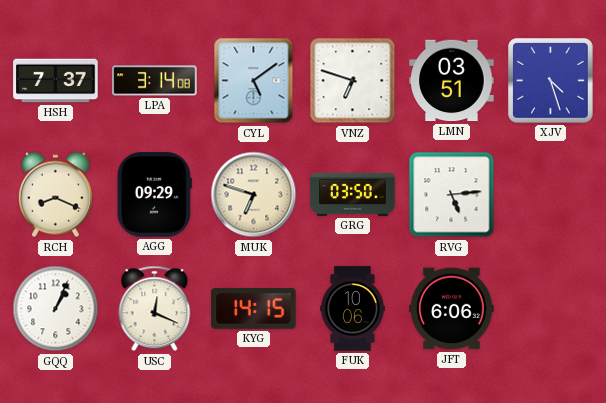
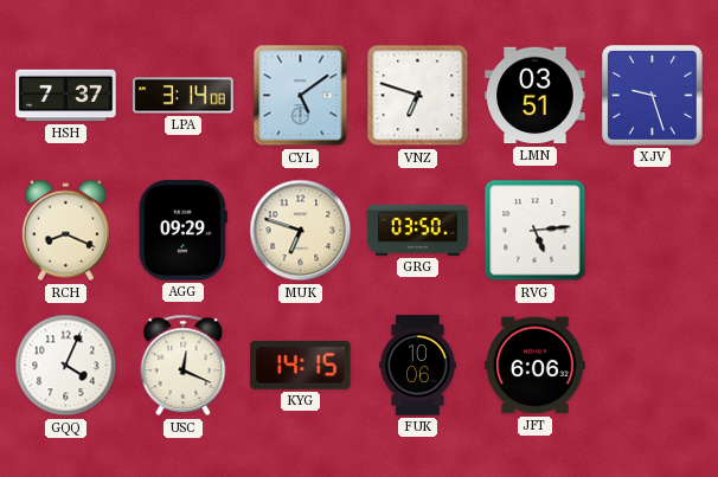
XJV: 4:27 -> 9:27
GQQ: 1:04 -> 4:04
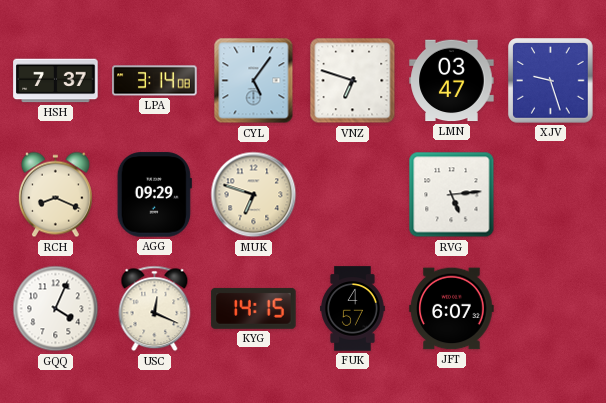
CYL: 5:09 -> 5:06
LMN: 03:51 -> 03:47
GRG: 03:50 -> none
FUK: 10:06 -> 4:57
JFT: 6:06 -> 6:07
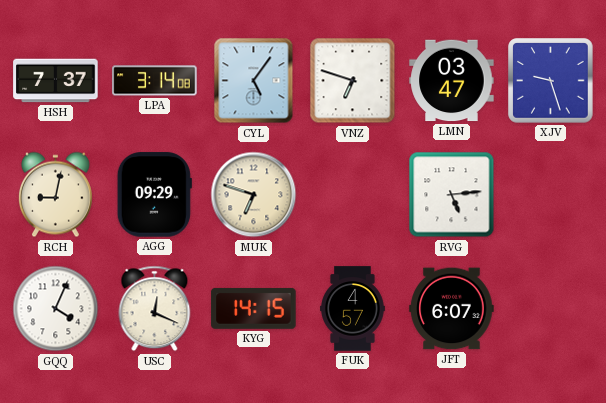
RCH: 8:19 -> 9:02
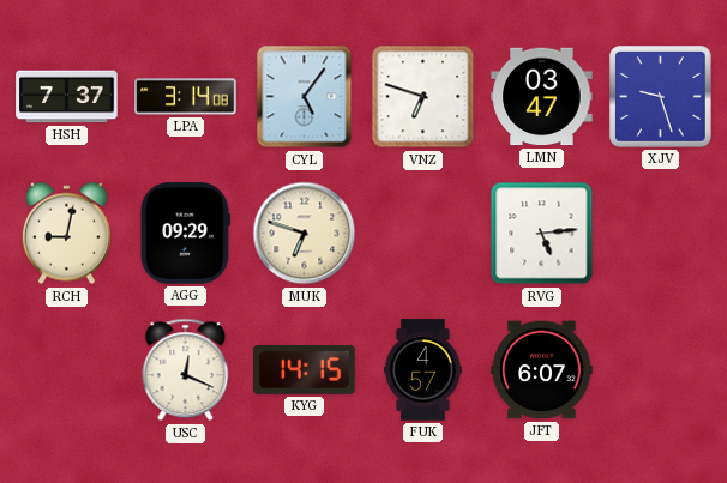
GQQ: 4:04 -> none
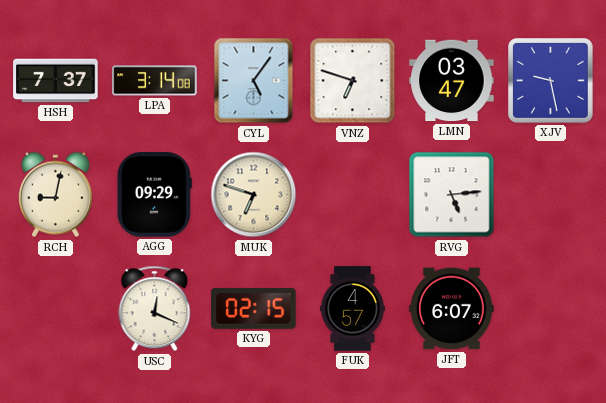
XJV: 9:27 -> 9:28
KYG: 14:15 -> 02:15
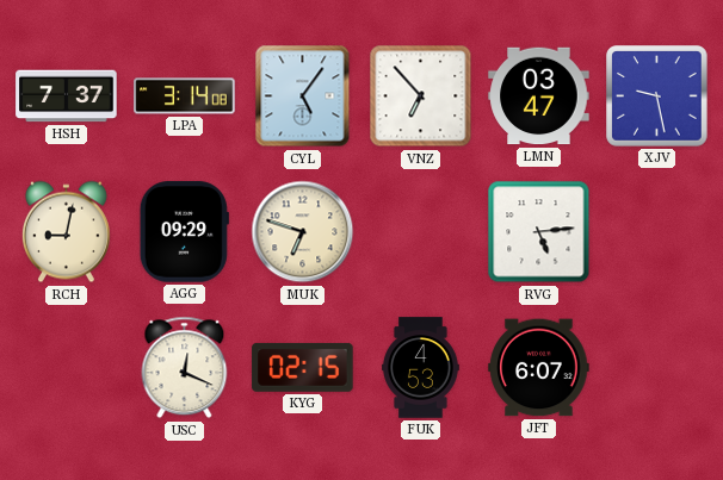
VNZ: 6:48 -> 6:53
FUK: 4:57 -> 4:53
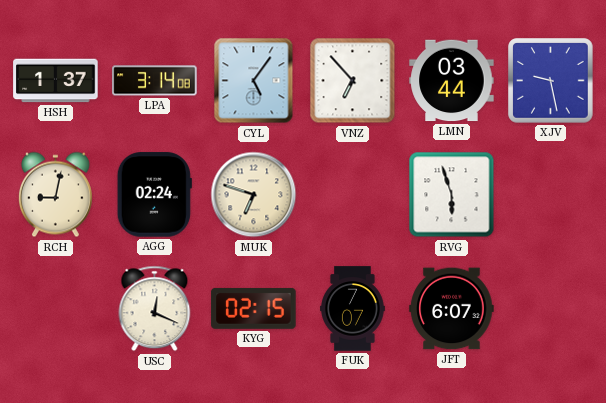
HSH: 7:37 -> 1:37
LMN: 03:47 -> 03:44
AGG: 09:29 -> 02:24
RVG: 5:14 -> 5:57
FUK: 4:53 -> 7:07
